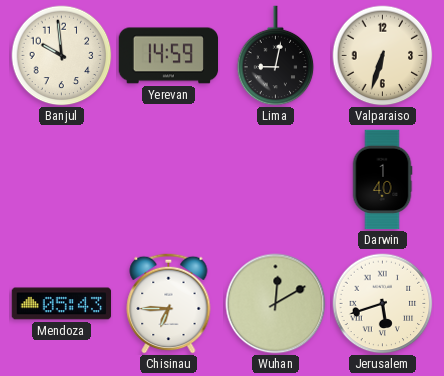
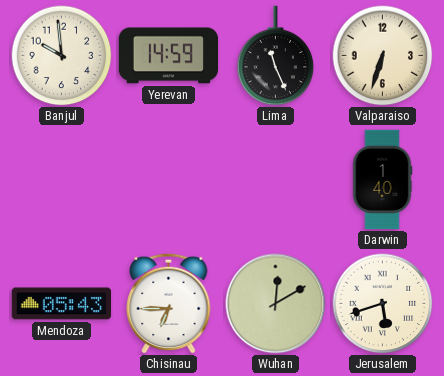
Lima: 9:02 -> 11:26
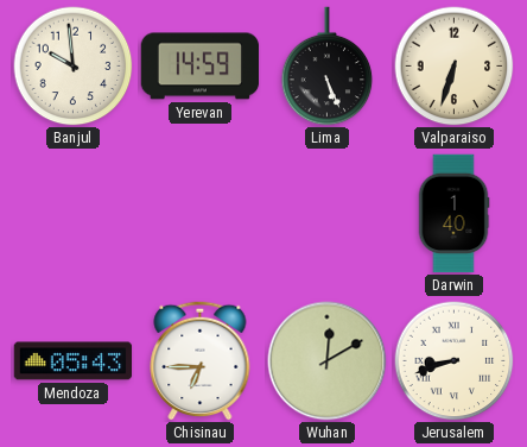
Lima: 11:26 -> 5:26
Jerusalem: 5:42 -> 8:42
